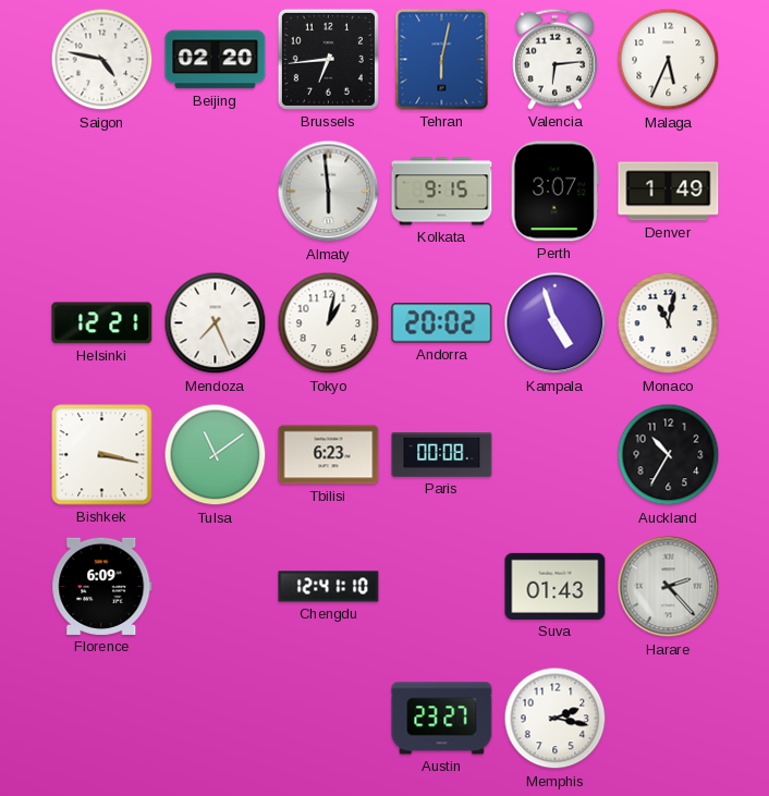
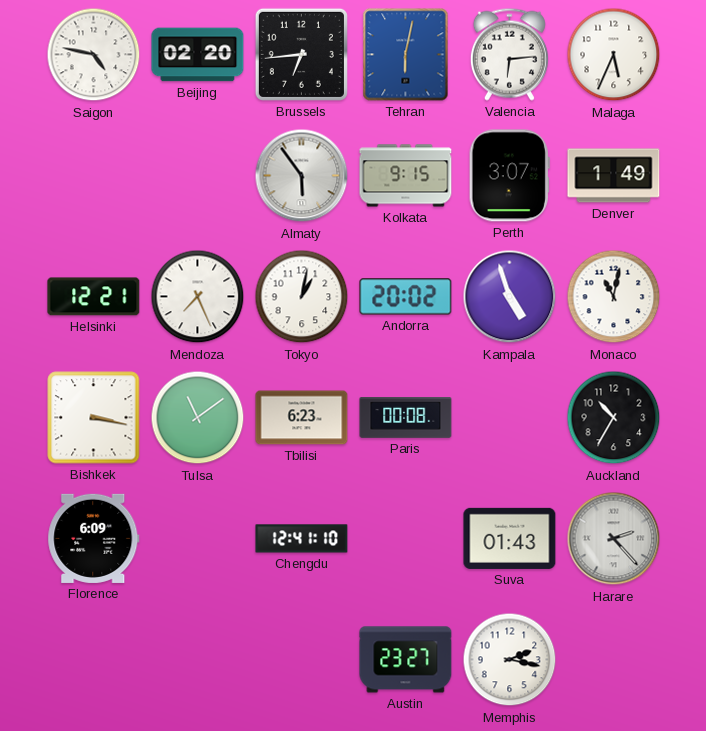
Almaty: 5:59 -> 5:54
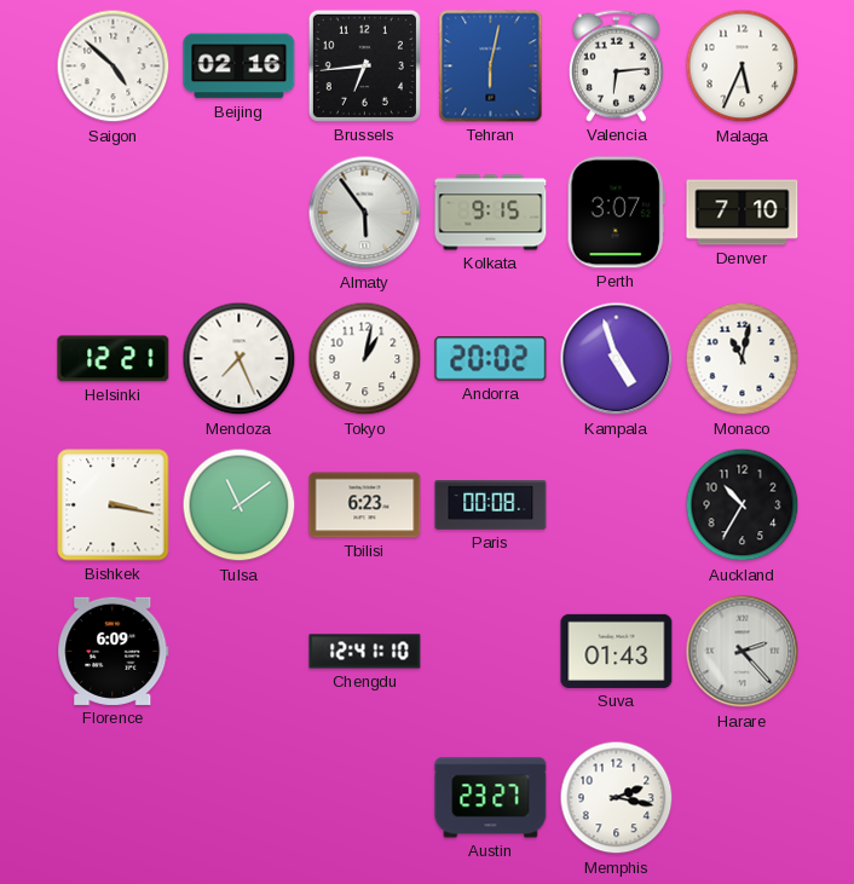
Saigon: 4:47 -> 4:52
Beijing: 02:20 -> 02:16
Denver: 1:49 -> 7:10
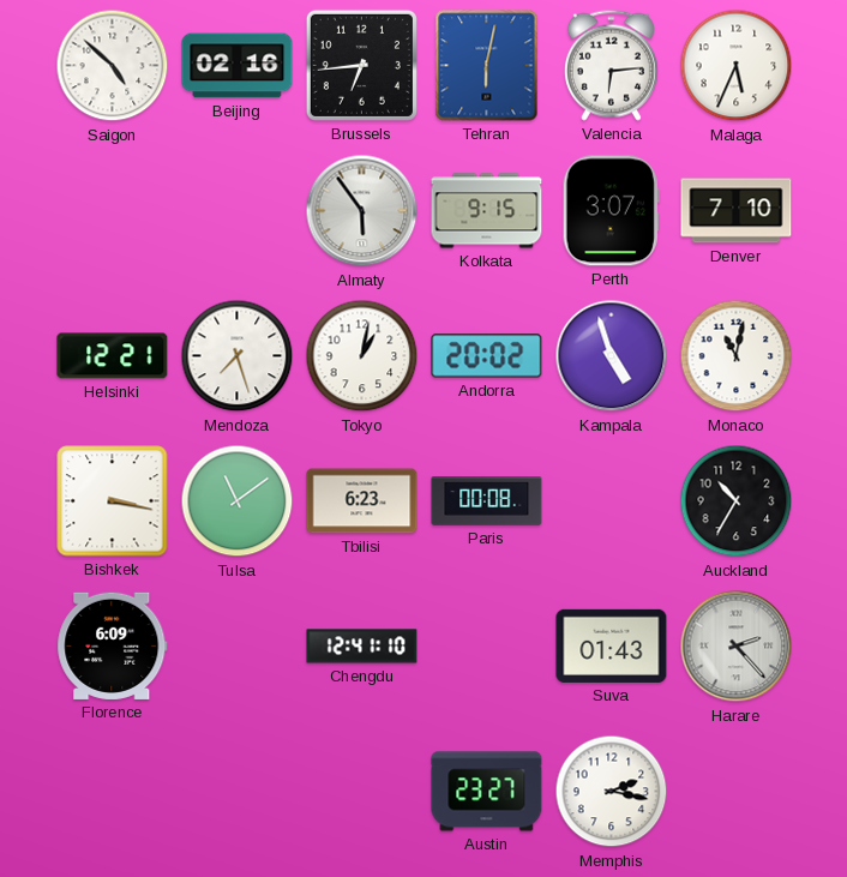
Mendoza: 7:26 -> 7:27
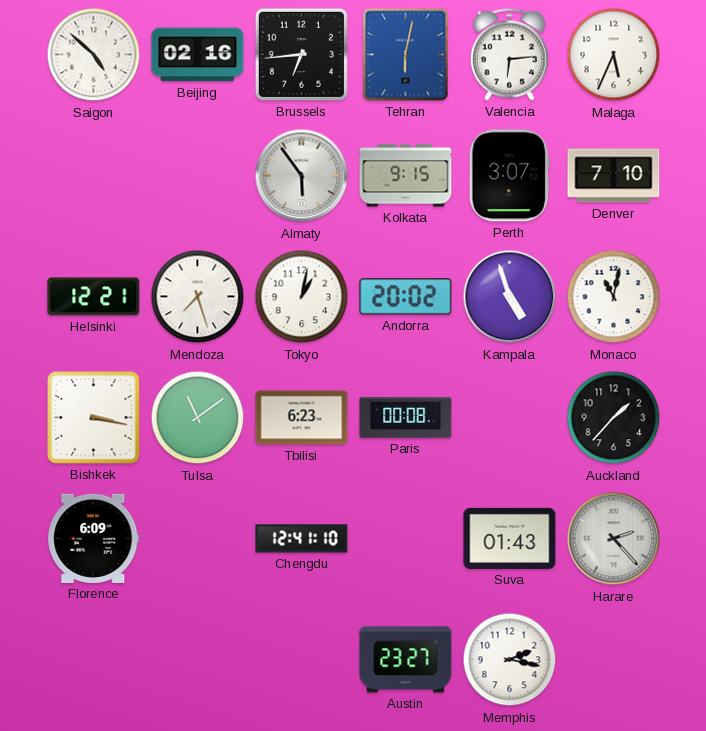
Auckland: 10:35 -> 1:37
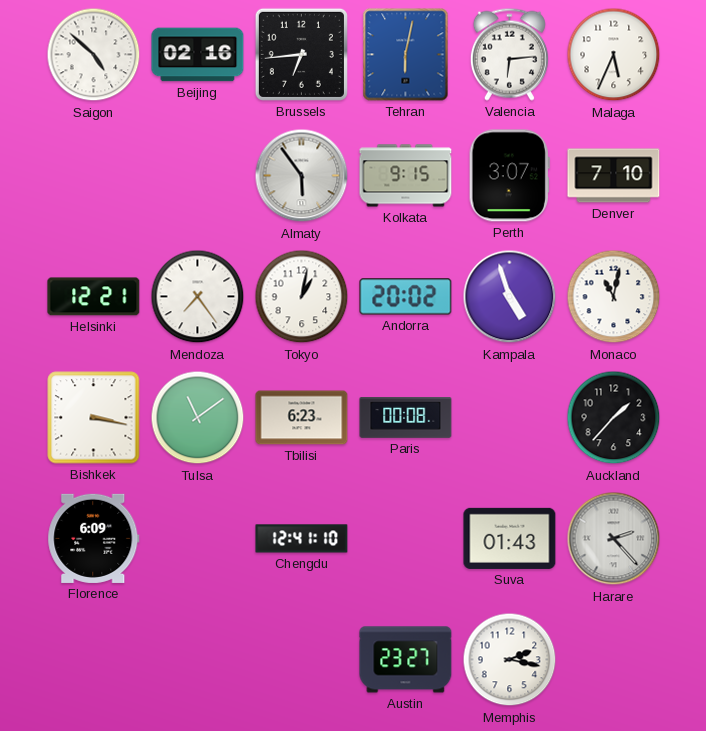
Mendoza: 7:27 -> 7:24
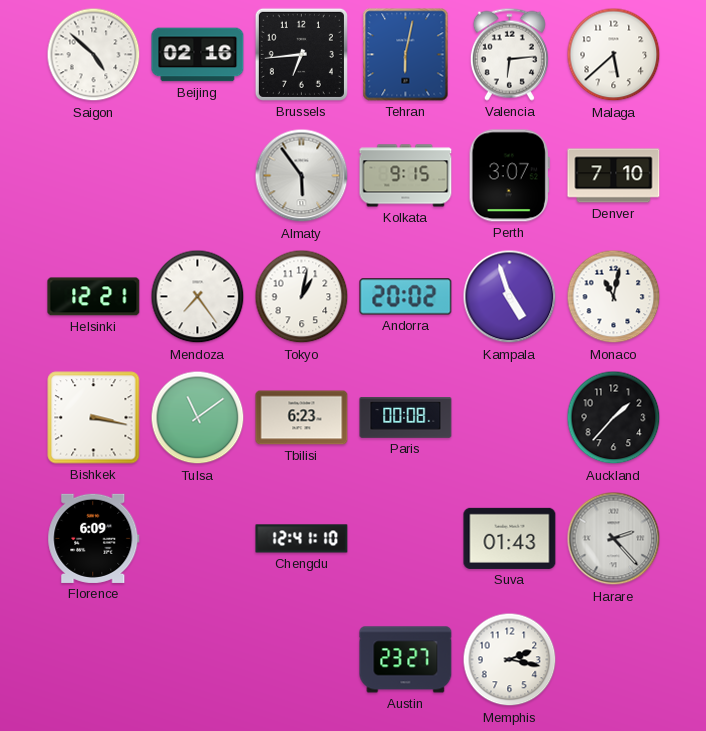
Malaga: 5:34 -> 5:38
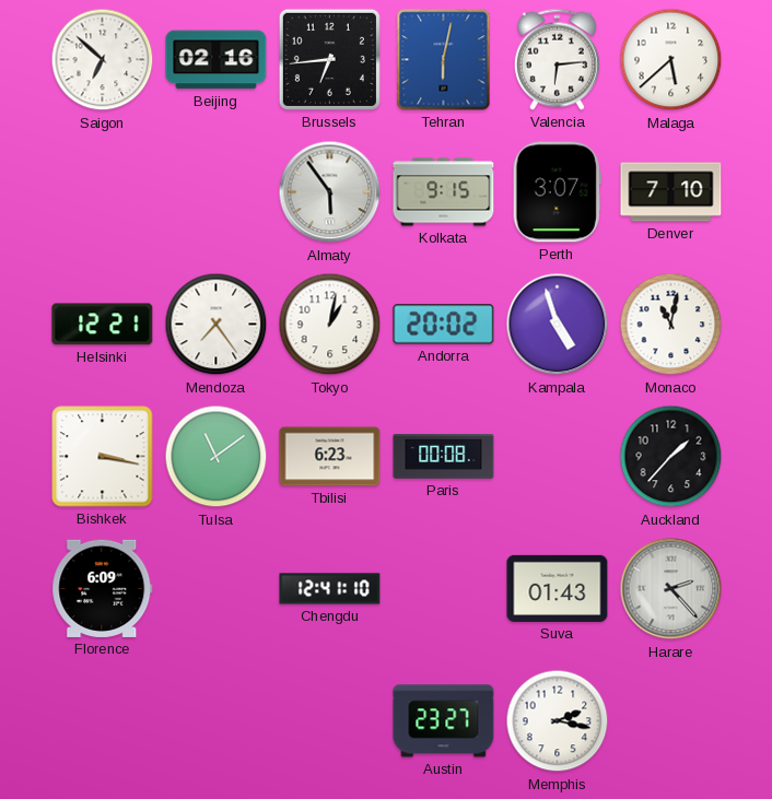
Saigon: 4:52 -> 6:52
